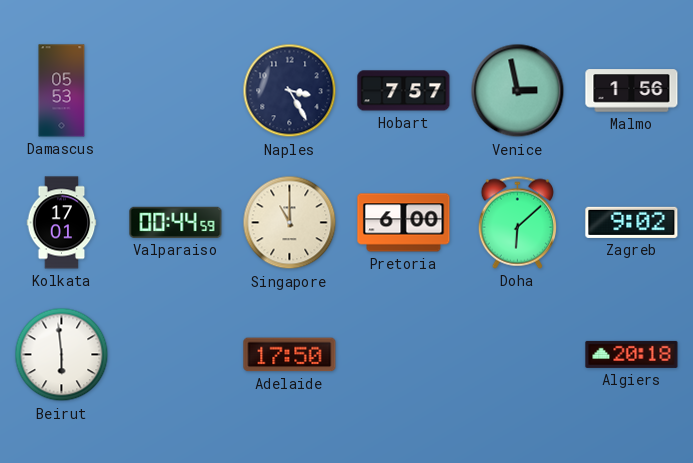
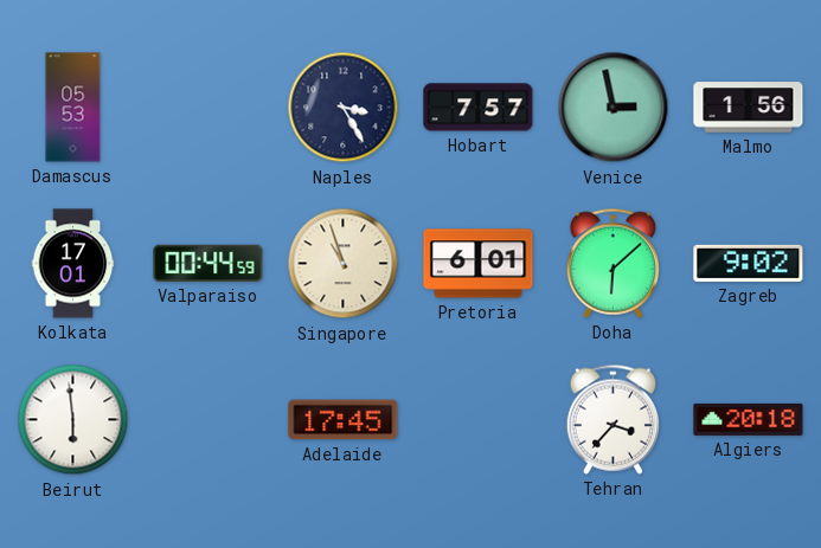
Singapore: 11:00 -> 10:57
Pretoria: 6:00 -> 6:01
Adelaide: 17:50 -> 17:45
Tehran: none -> 3:37
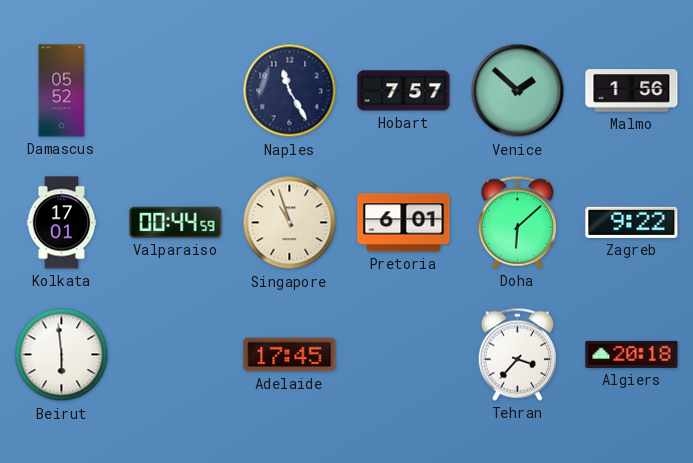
Damascus: 05:53 -> 05:52
Naples: 3:25 -> 11:25
Venice: 2:58 -> 1:52
Zagreb: 9:02 -> 9:22
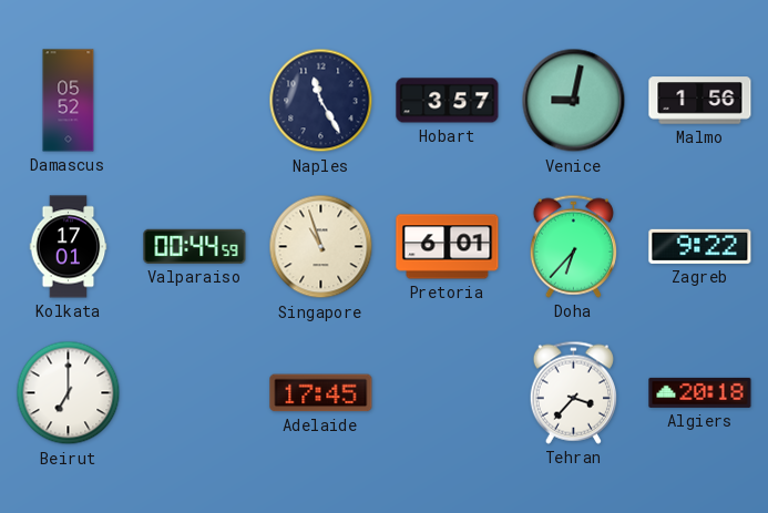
Hobart: 7:57 -> 3:57
Venice: 1:52 -> 9:02
Doha: 6:08 -> 6:37
Beirut: 5:59 -> 7:00
